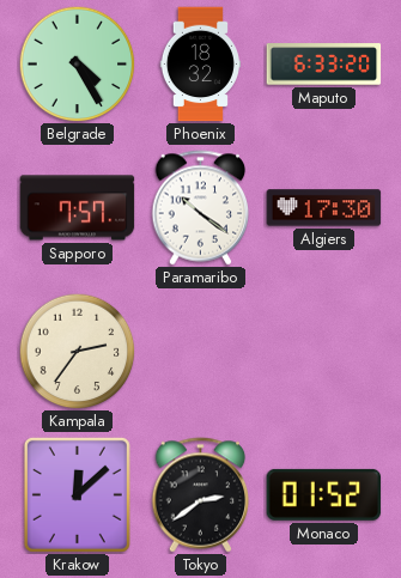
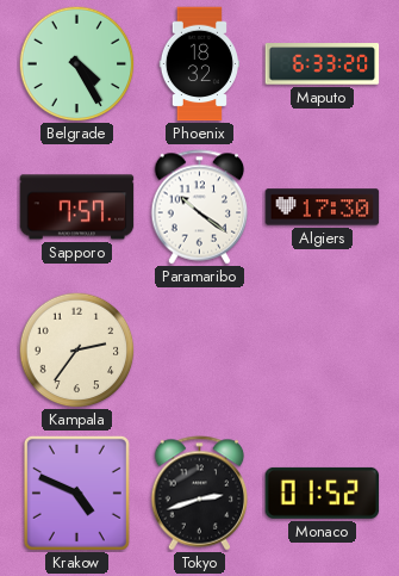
Krakow: 12:08 -> 4:49
Tokyo: 2:39 -> 2:42
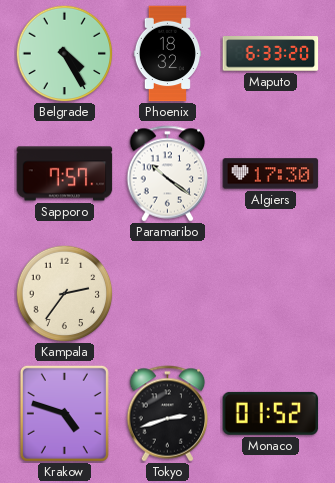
Krakow: 4:49 -> 4:48
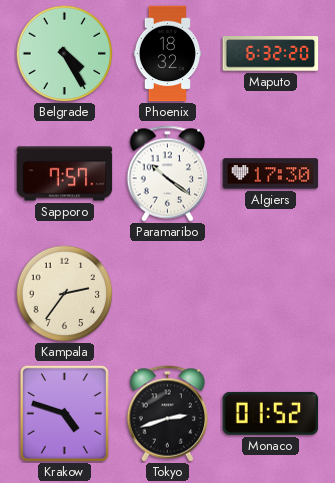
Maputo: 6:33 -> 6:32
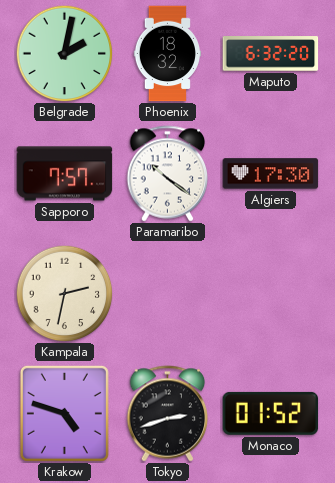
Belgrade: 4:25 -> 2:02
Kampala: 2:36 -> 2:32
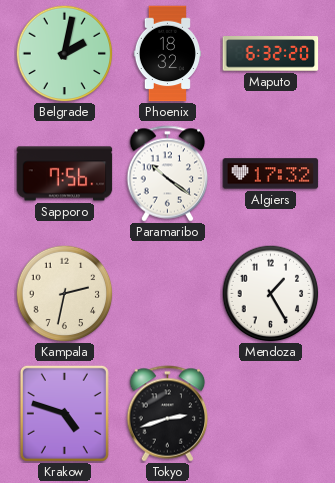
Sapporo: 7:57 -> 7:56
Algiers: 17:30 -> 17:32
Mendoza: none -> 1:25
Monaco: 01:52 -> none
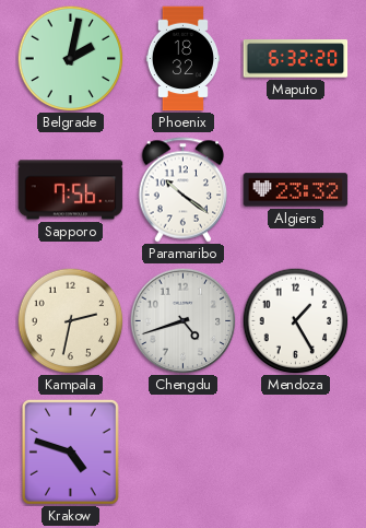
Algiers: 17:32 -> 23:32
Chengdu: none -> 4:42
Tokyo: 2:42 -> none
